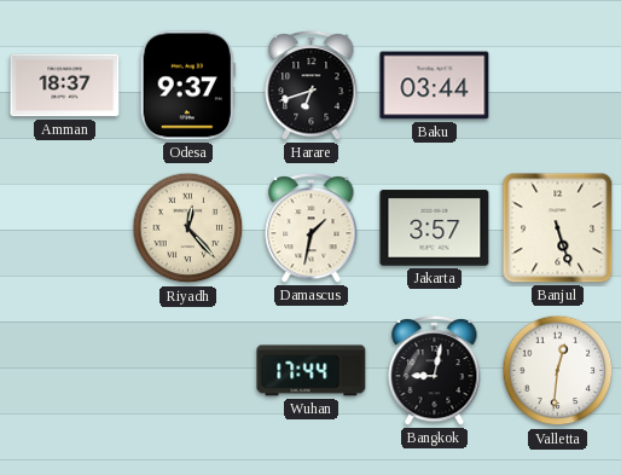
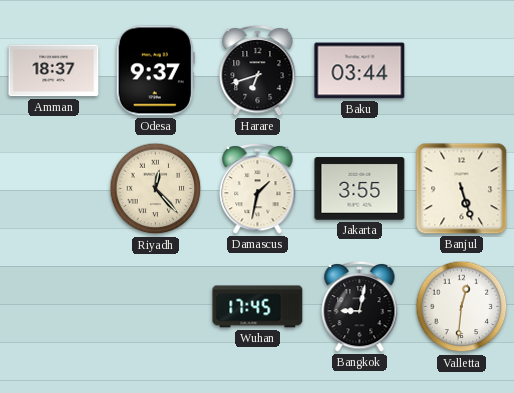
Jakarta: 3:57 -> 3:55
Wuhan: 17:44 -> 17:45
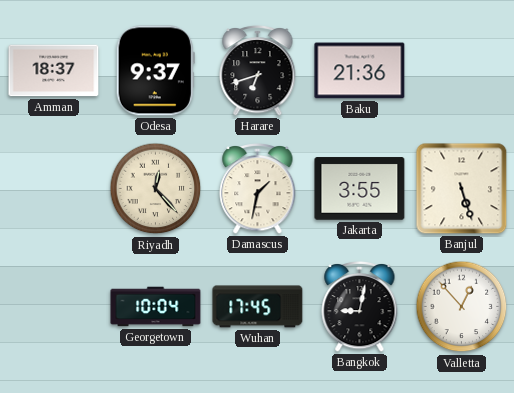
Baku: 03:44 -> 21:36
Georgetown: none -> 10:04
Valletta: 12:31 -> 12:53
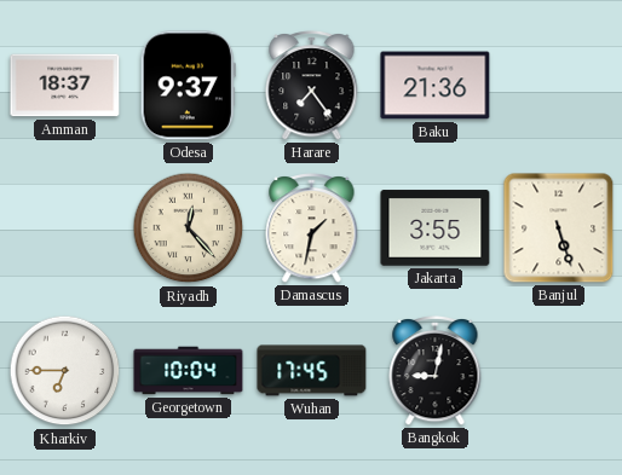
Harare: 6:42 -> 7:24
Kharkiv: none -> 6:45
Valletta: 12:53 -> none
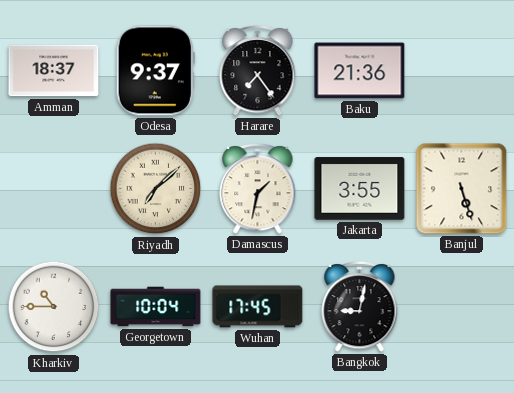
Riyadh: 12:23 -> 7:08
Kharkiv: 6:45 -> 10:45
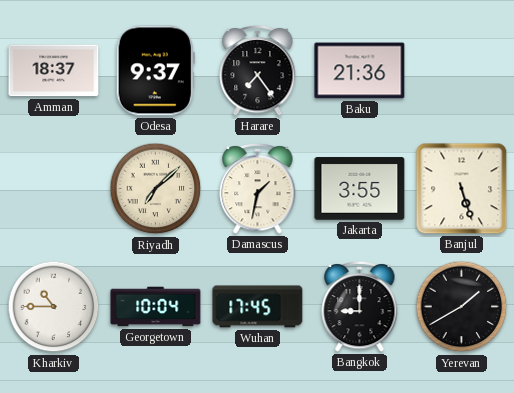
Bangkok: 9:02 -> 9:00
Yerevan: none -> 1:40
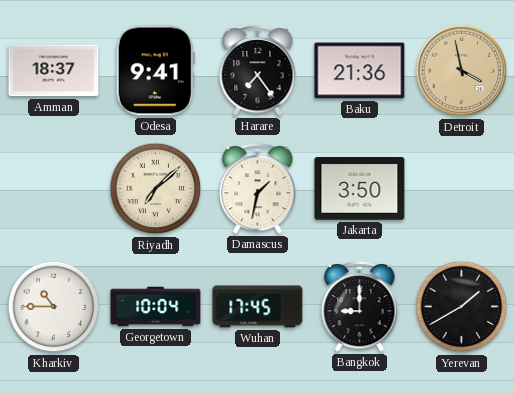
Odesa: 9:37 -> 9:41
Detroit: none -> 3:58
Jakarta: 3:55 -> 3:50
Banjul: 5:27 -> none
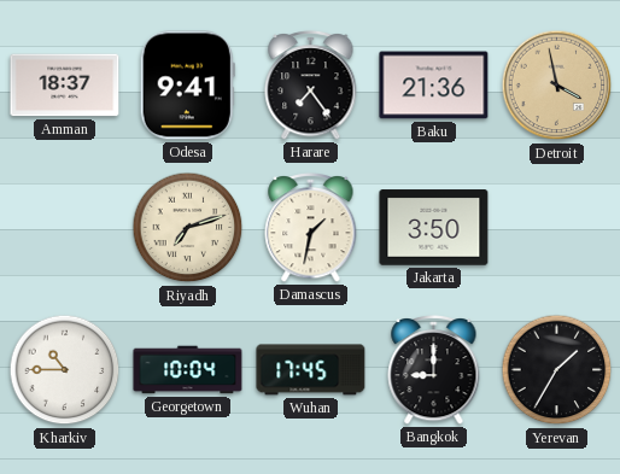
Riyadh: 7:08 -> 7:12
Yerevan: 1:40 -> 1:35
